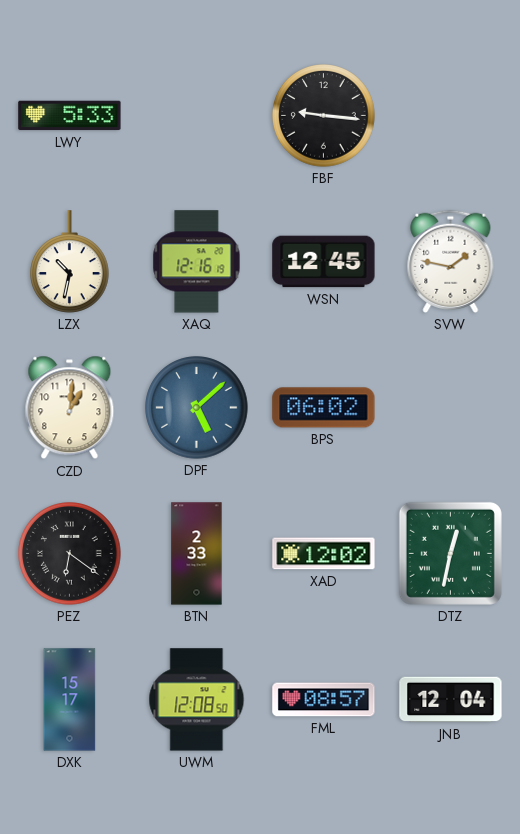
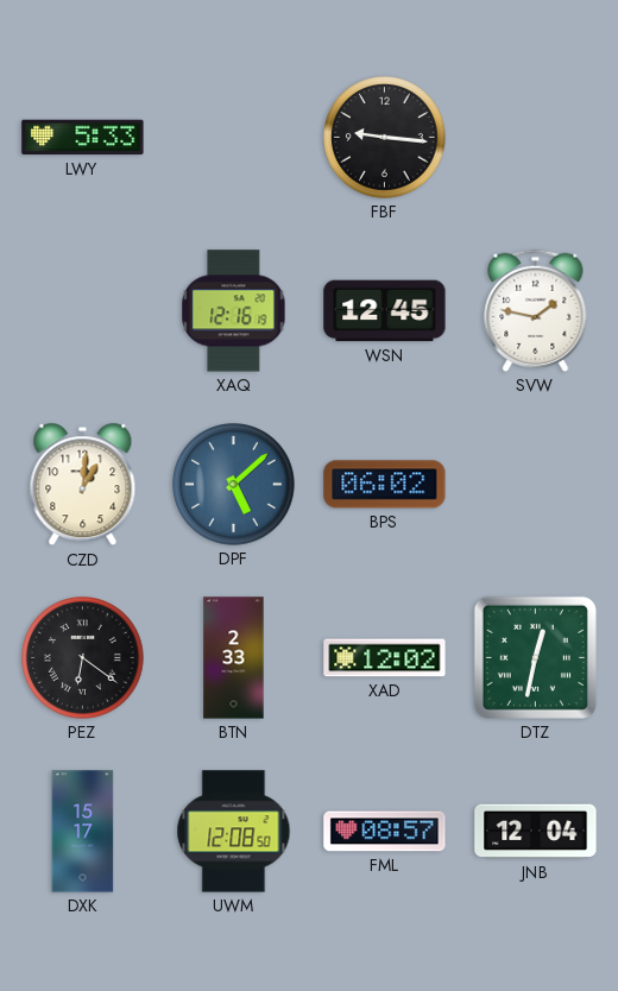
LZX: 10:32 -> none
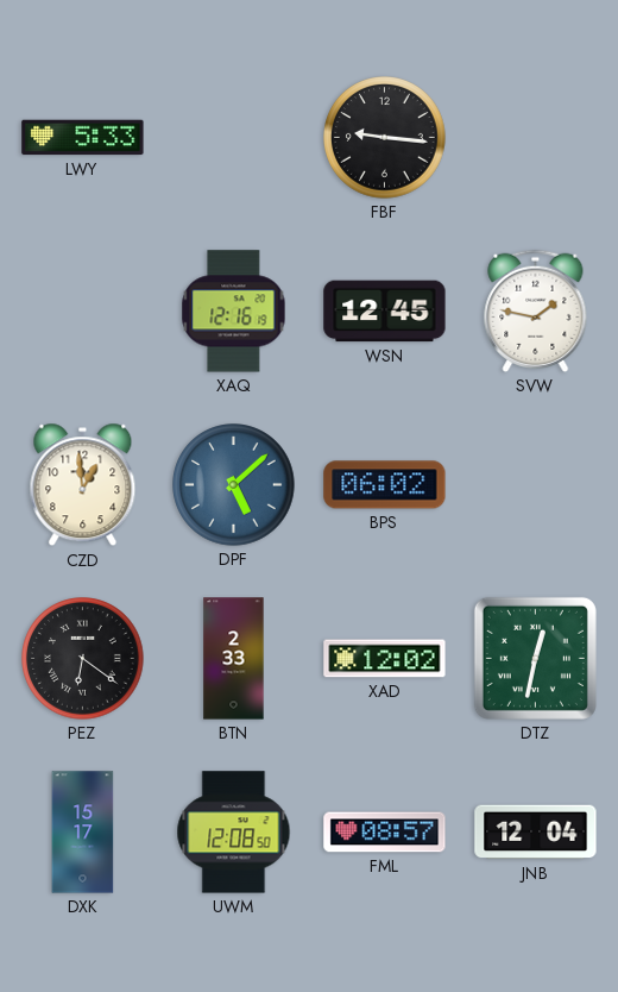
CZD: 1:01 -> 12:59
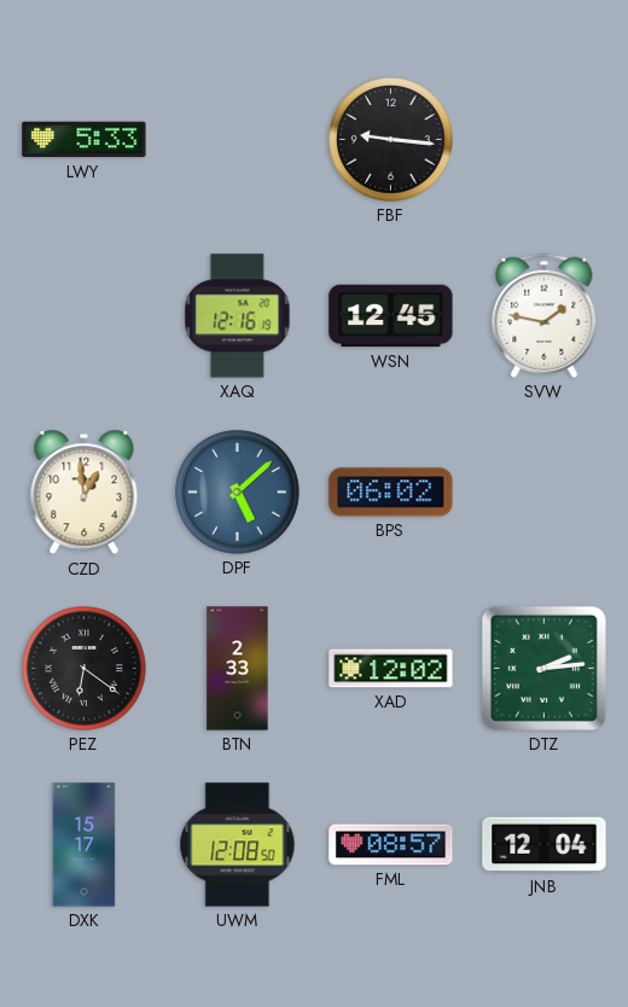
DTZ: 12:32 -> 2:14
